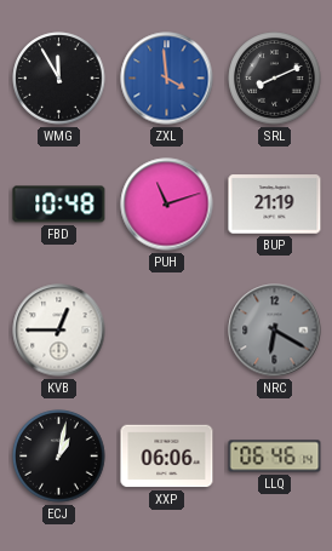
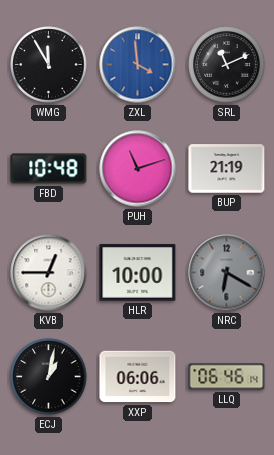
SRL: 8:11 -> 11:11
HLR: none -> 10:00
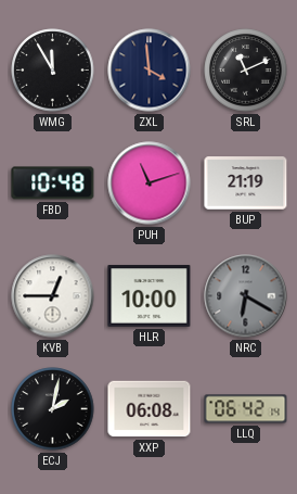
ZXL dial: blue -> navy
ECJ: 1:02 -> 2:02
XXP: 06:06 -> 06:08
LLQ: 06:46 -> 06:42
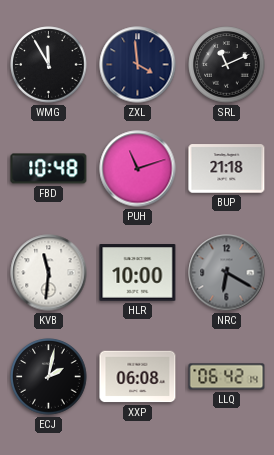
BUP: 21:19 -> 21:18
KVB: 12:45 -> 11:31
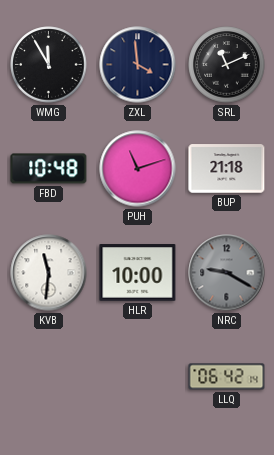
NRC: 6:20 -> 9:20
ECJ: 2:02 -> none
XXP: 06:08 -> none
